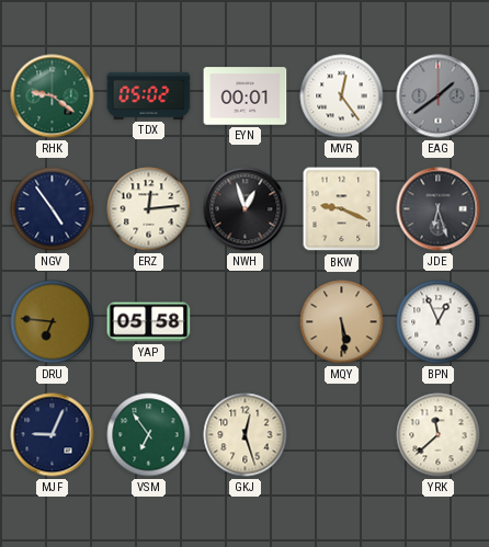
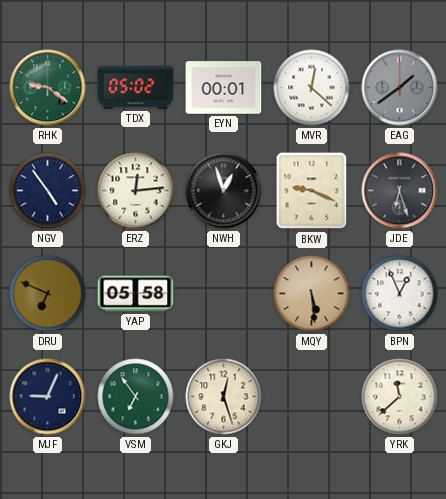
MVR: 12:24 -> 12:22
DRU: 6:46 -> 6:49
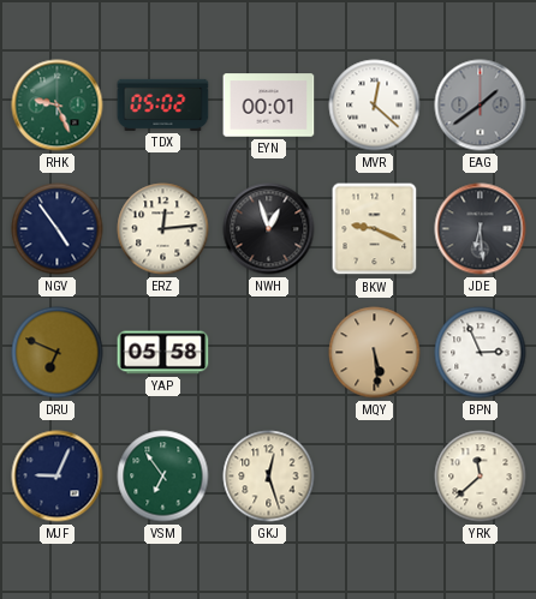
RHK: 9:21 -> 9:26
JDE: 6:27 -> 6:29
BPN: 12:56 -> 2:56
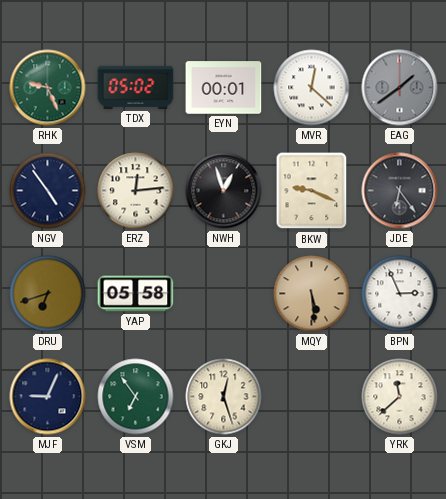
JDE: 6:29 -> 6:24
DRU: 6:49 -> 6:42
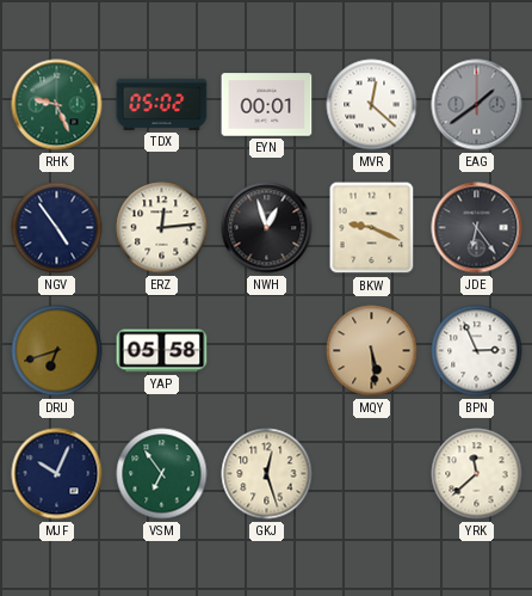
MJF: 9:04 -> 10:04
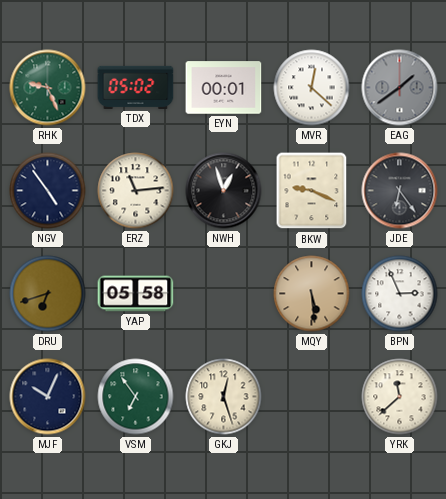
ERZ: 12:14 -> 11:14
